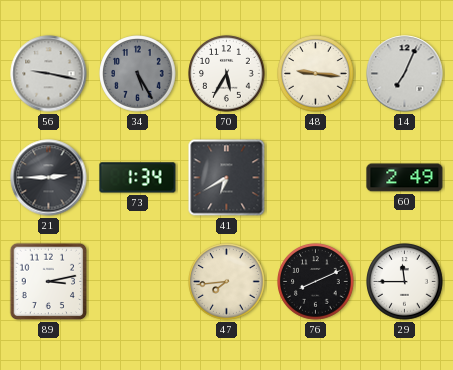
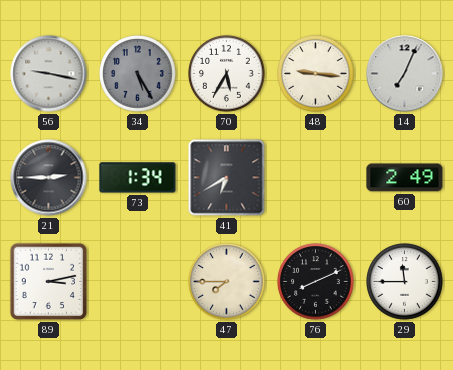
47: 7:44 -> 7:45
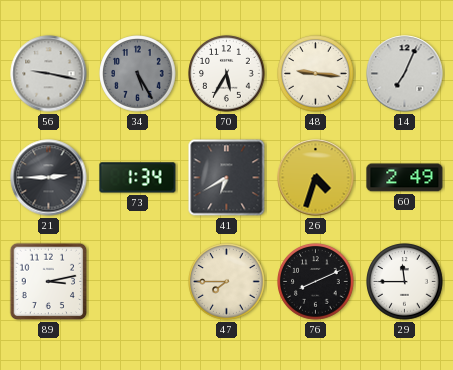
26: none -> 4:33
